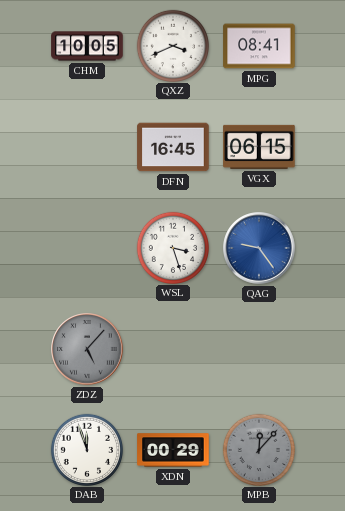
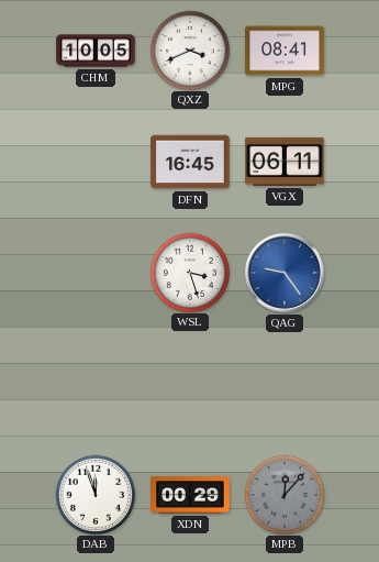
VGX: 06:15 -> 06:11
ZDZ: 5:07 -> none
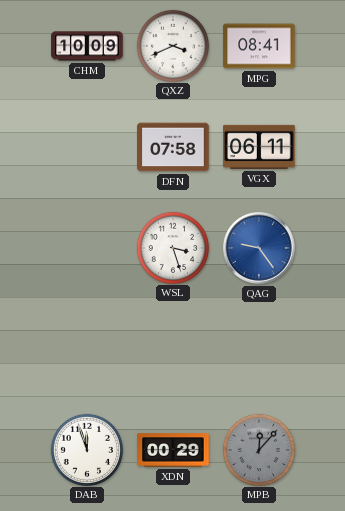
CHM: 10:05 -> 10:09
DFN: 16:45 -> 07:58
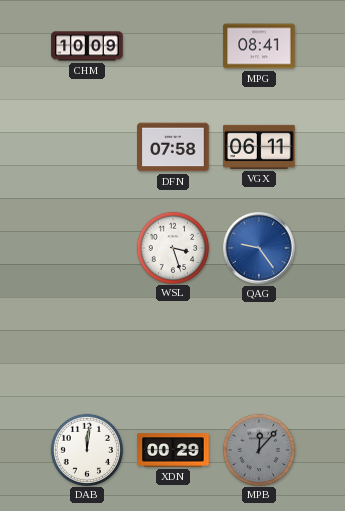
QXZ: 3:41 -> none
DAB: 11:57 -> 12:01
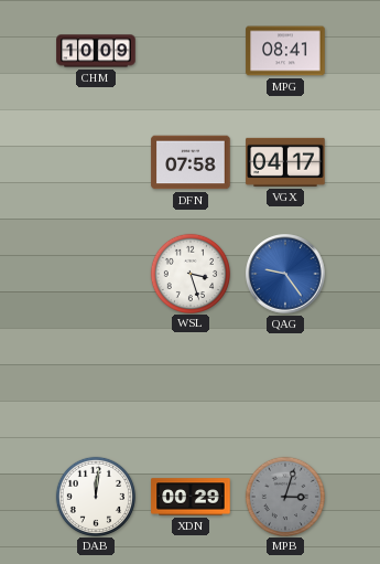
VGX: 06:11 -> 04:17
MPB: 12:07 -> 3:03
